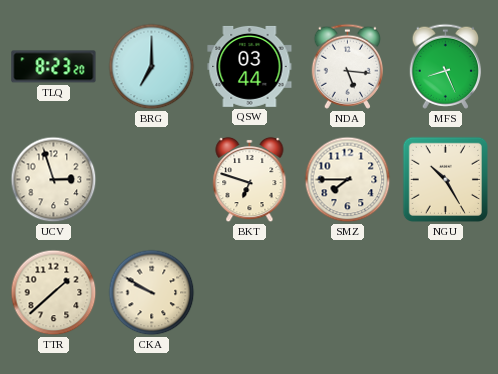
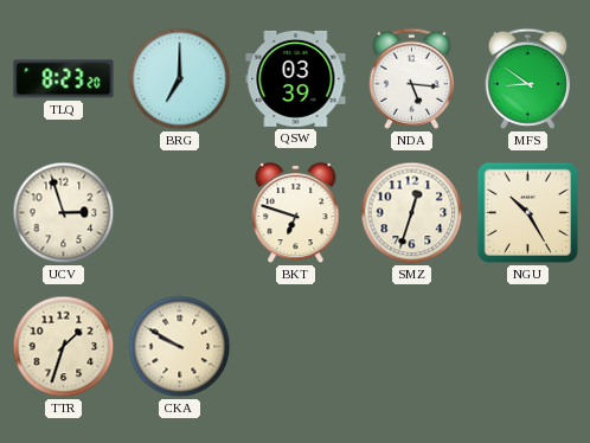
QSW: 03:44 -> 03:39
MFS: 8:26 -> 8:51
SMZ: 7:45 -> 12:33
TTR: 1:38 -> 1:33
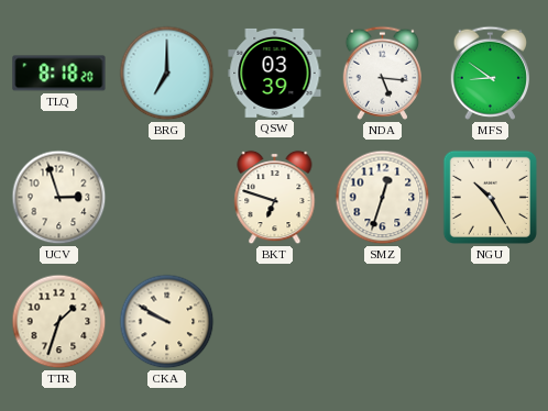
TLQ: 8:23 -> 8:18
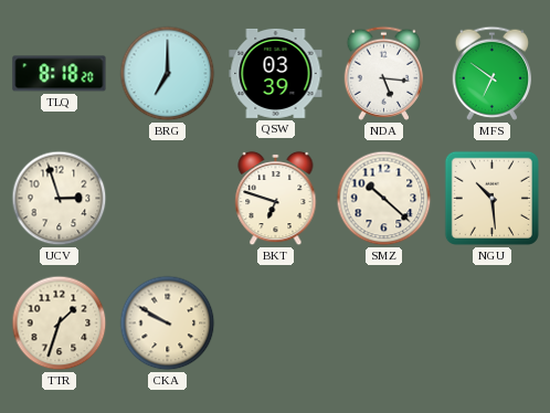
MFS: 8:51 -> 6:51
SMZ: 12:33 -> 10:22
NGU: 10:25 -> 10:29
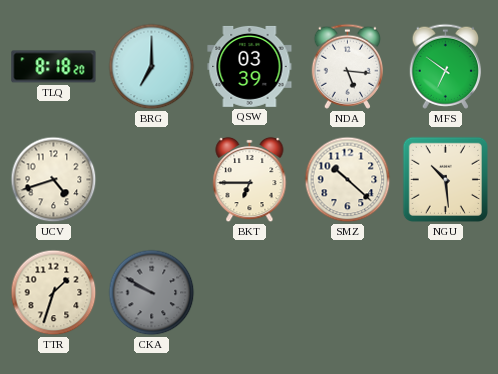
UCV: 2:57 -> 4:42
BKT: 6:48 -> 6:45
CKA dial: cream -> grey
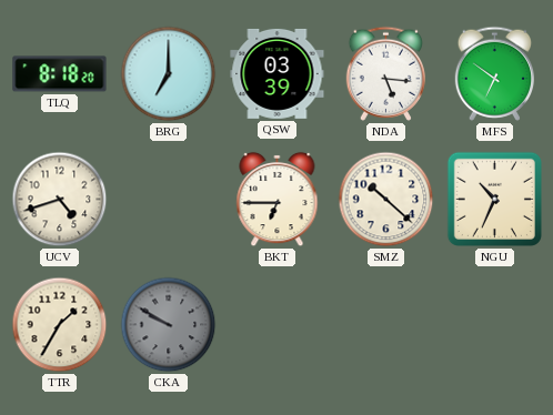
NGU: 10:29 -> 10:34
TTR: 1:33 -> 1:35
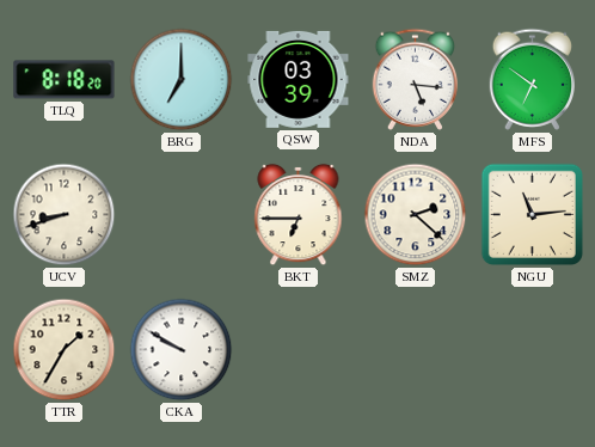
UCV: 4:42 -> 8:42
SMZ: 10:22 -> 2:22
NGU: 10:34 -> 11:14
CKA dial: grey -> white
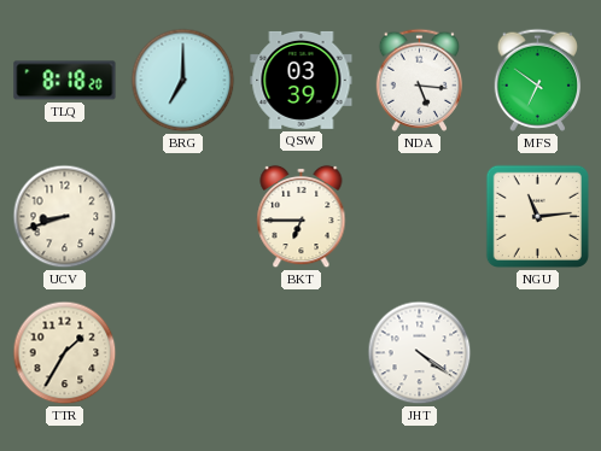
SMZ: 2:22 -> none
CKA: 9:50 -> none
JHT: none -> 4:21
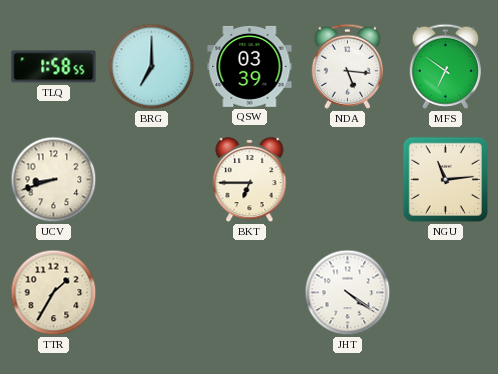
TLQ: 8:18 -> 1:58
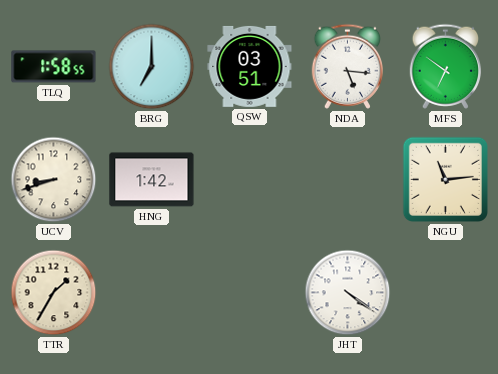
QSW: 03:39 -> 03:51
HNG: none -> 1:42
BKT: 6:45 -> none
